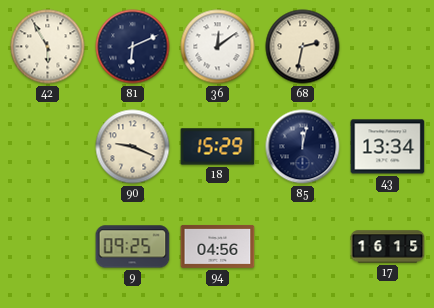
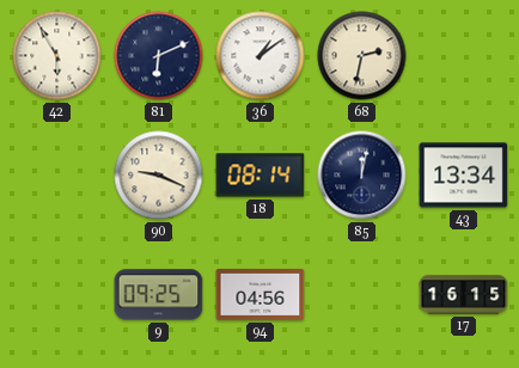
36: 12:09 -> 1:09
18: 15:29 -> 08:14
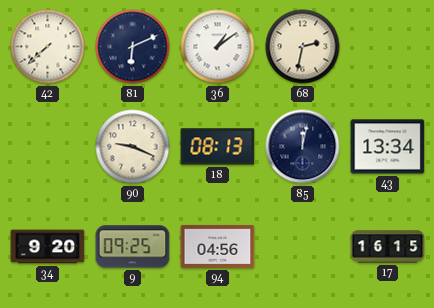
42: 5:55 -> 7:38
18: 08:14 -> 08:13
34: none -> 9:20
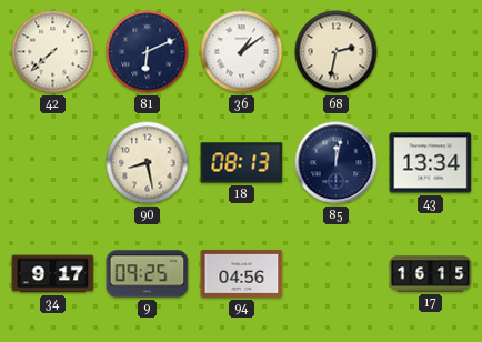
90: 9:19 -> 8:28
34: 9:20 -> 9:17
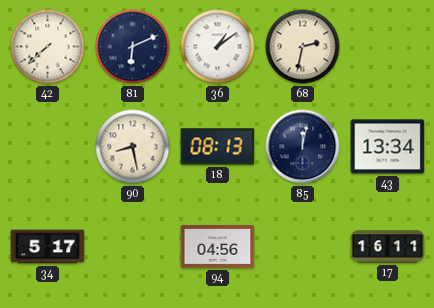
34: 9:17 -> 5:17
9: 09:25 -> none
17: 16:15 -> 16:11
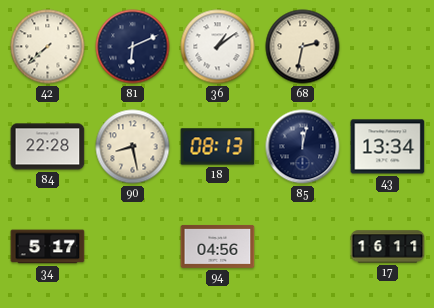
84: none -> 22:28
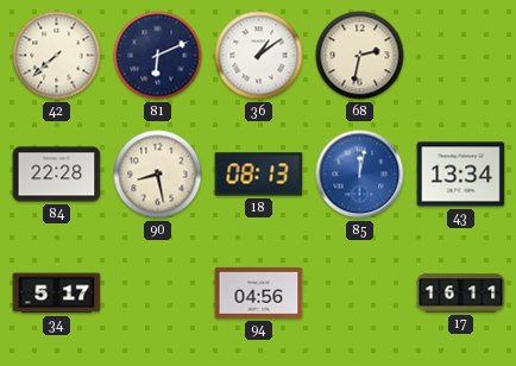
85 dial: navy -> blue
